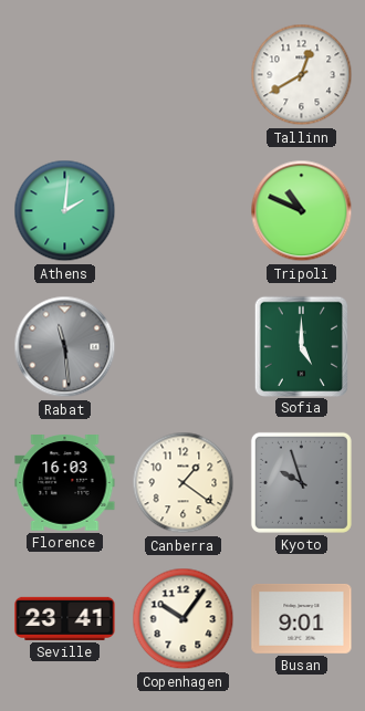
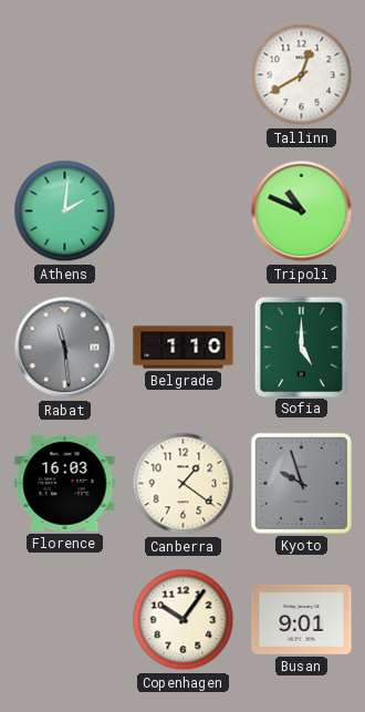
Belgrade: none -> 1:10
Seville: 23:41 -> none
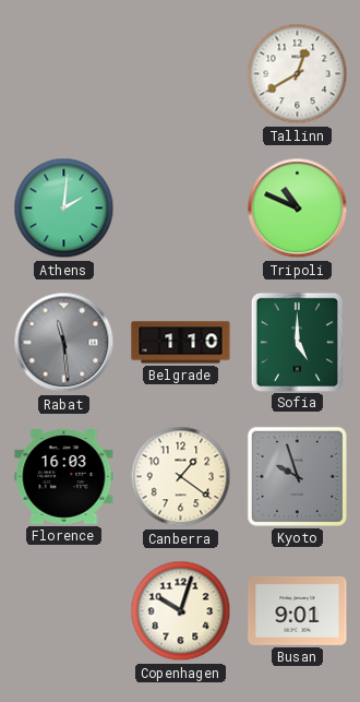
Copenhagen: 10:06 -> 10:03
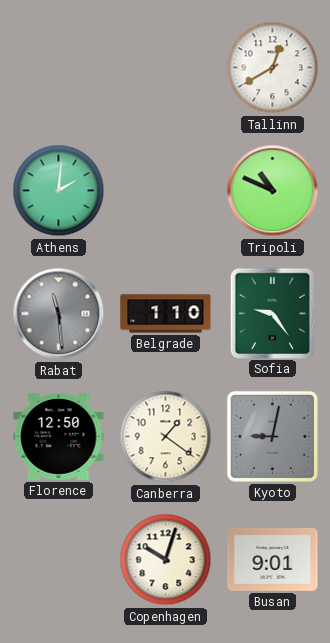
Sofia: 5:00 -> 9:24
Florence: 16:03 -> 12:50
Kyoto: 9:57 -> 9:02
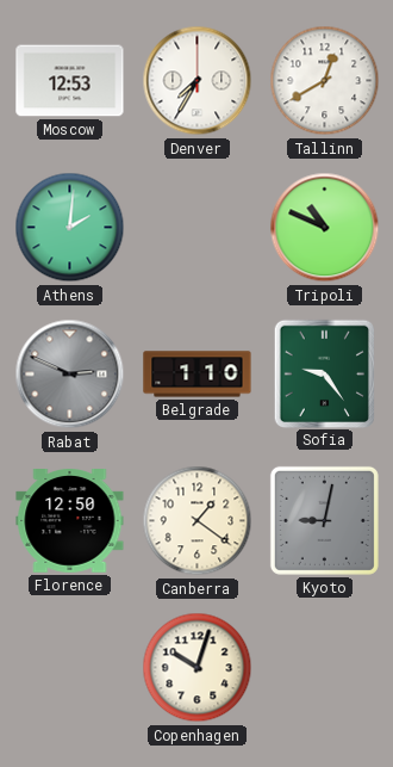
Moscow: none -> 12:53
Denver: none -> 7:35
Rabat: 11:29 -> 2:49
Busan: 9:01 -> none
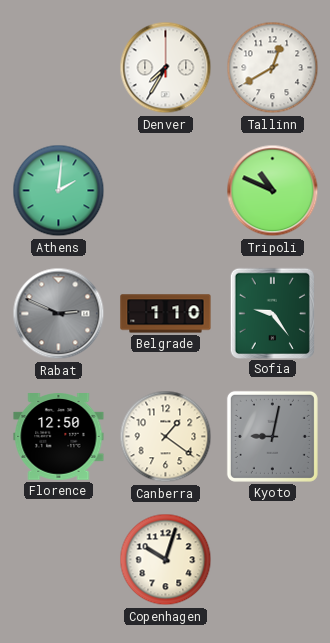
Moscow: 12:53 -> none
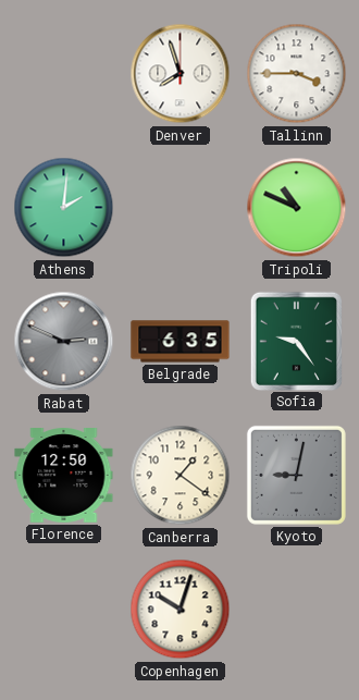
Denver: 7:35 -> 7:57
Tallinn: 12:40 -> 3:45
Belgrade: 1:10 -> 6:35
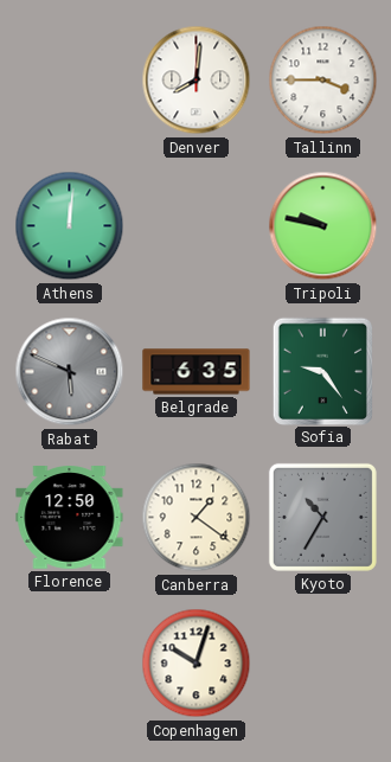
Denver: 7:57 -> 8:01
Athens: 2:01 -> 12:01
Tripoli: 10:49 -> 9:47
Rabat: 2:49 -> 5:49
Kyoto: 9:02 -> 10:35
